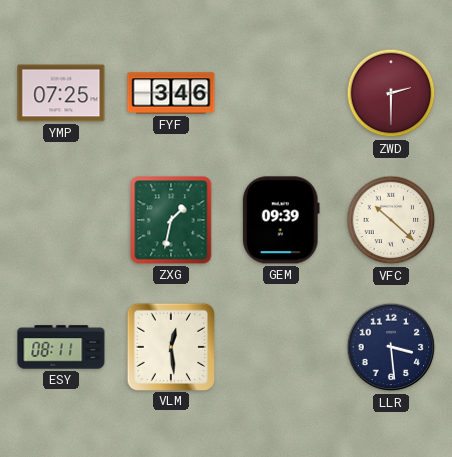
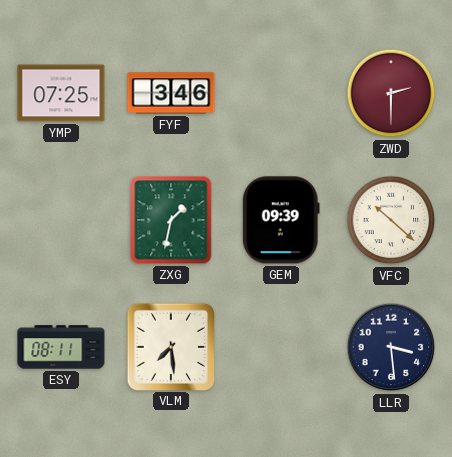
VLM: 12:29 -> 7:29
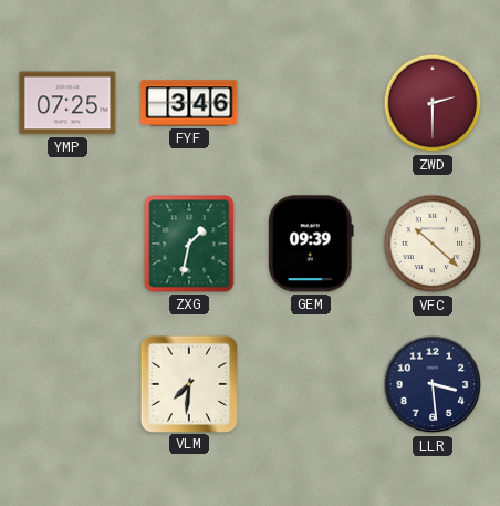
ESY: 08:11 -> none
VLM: 7:29 -> 7:31
